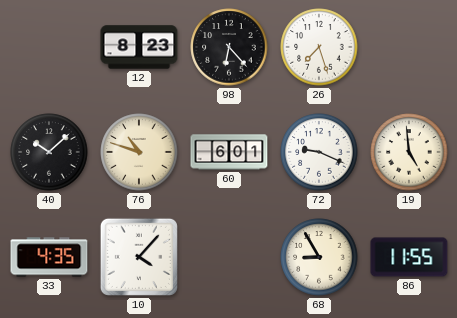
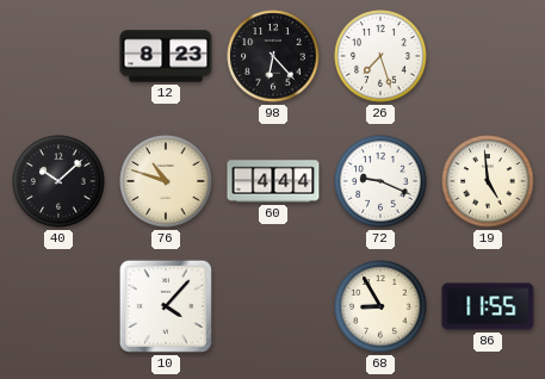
60: 6:01 -> 4:44
33: 4:35 -> none
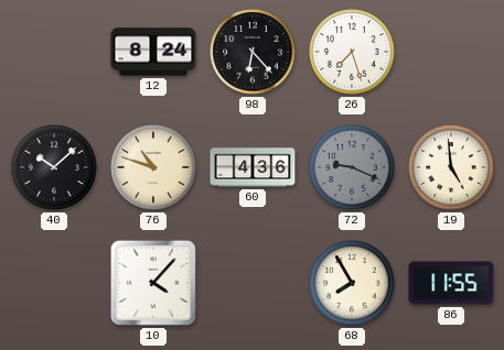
12: 8:23 -> 8:24
60: 4:44 -> 4:36
72 dial: white -> grey
68: 8:55 -> 7:55
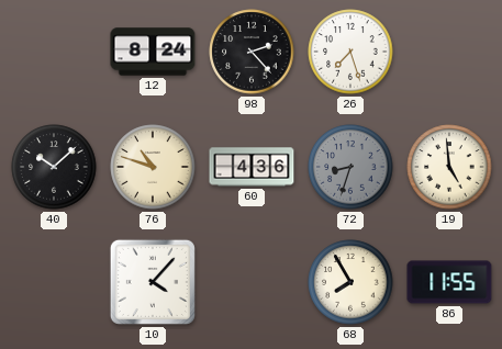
98: 6:23 -> 2:23
72: 9:19 -> 8:33
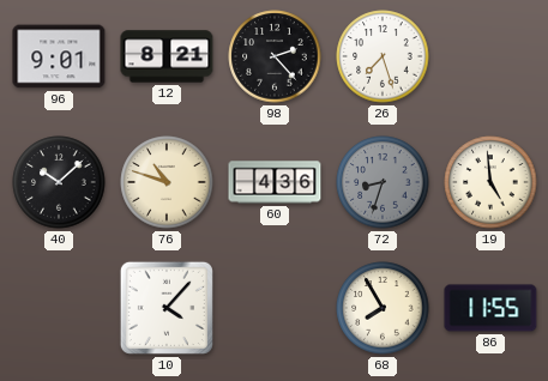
96: none -> 9:01
12: 8:24 -> 8:21
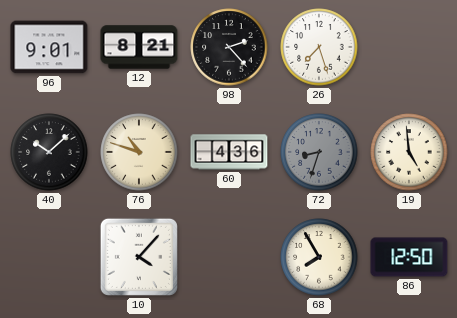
86: 11:55 -> 12:50
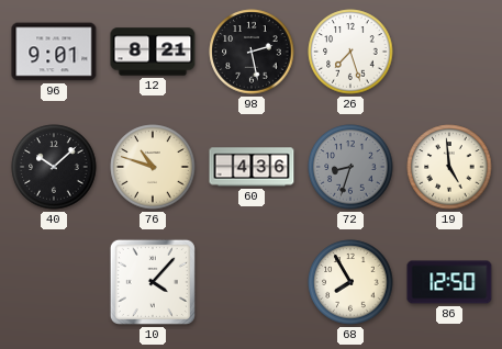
98: 2:23 -> 2:28
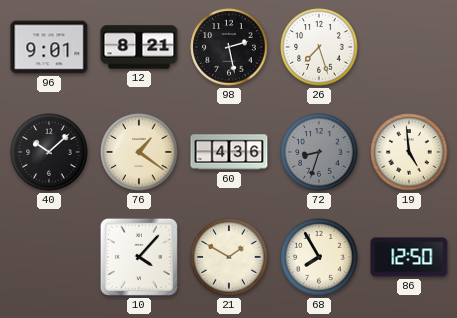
76: 10:48 -> 1:21
21: none -> 1:50
